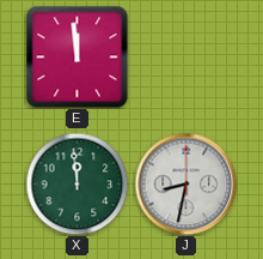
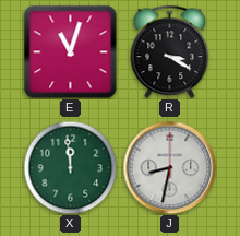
E: 11:59 -> 11:03
R: none -> 3:20
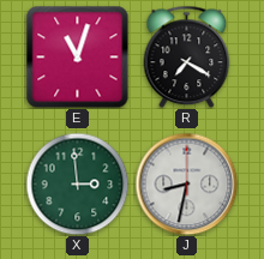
R: 3:20 -> 7:20
X: 11:59 -> 2:59
